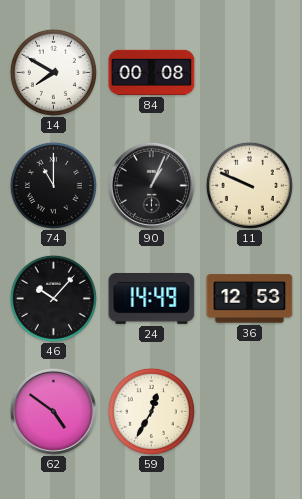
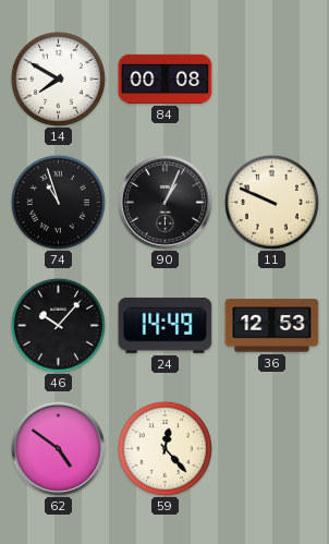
74: 11:00 -> 10:57
59: 12:35 -> 12:23
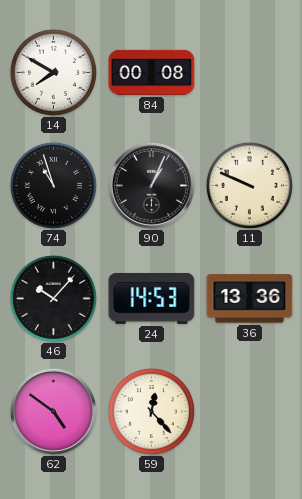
24: 14:49 -> 14:53
36: 12:53 -> 13:36
